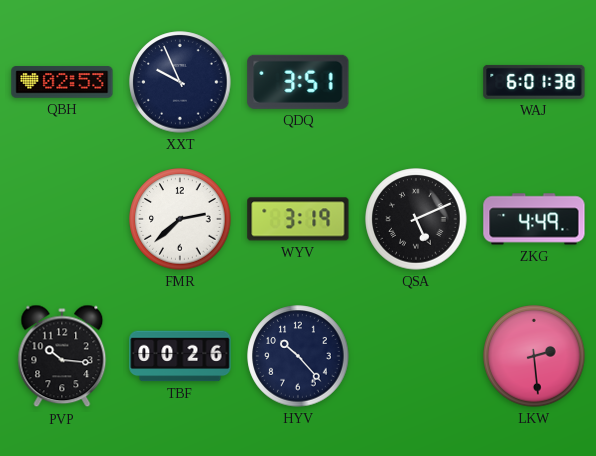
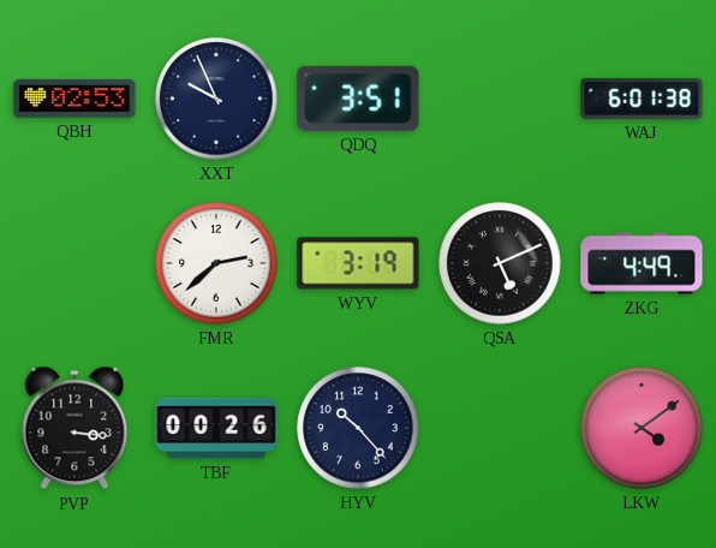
PVP: 10:16 -> 3:16
LKW: 2:29 -> 4:09
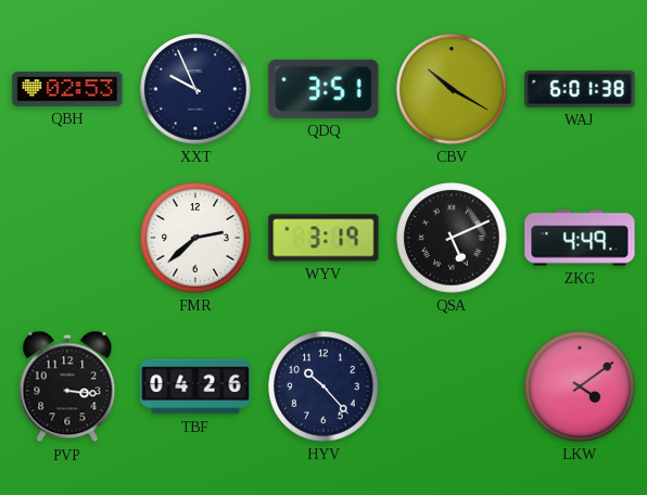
CBV: none -> 10:20
TBF: 00:26 -> 04:26
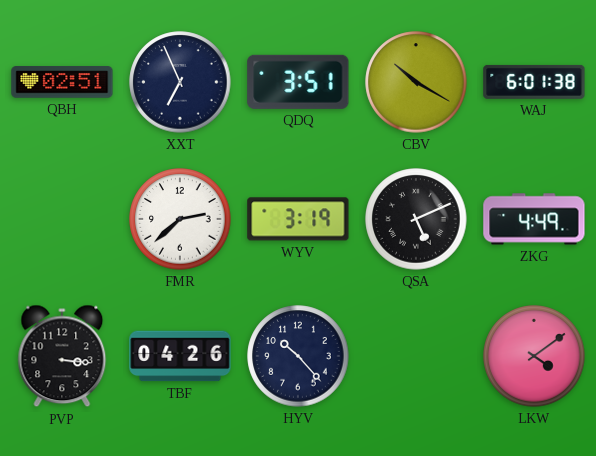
QBH: 02:53 -> 02:51
XXT: 9:56 -> 6:56
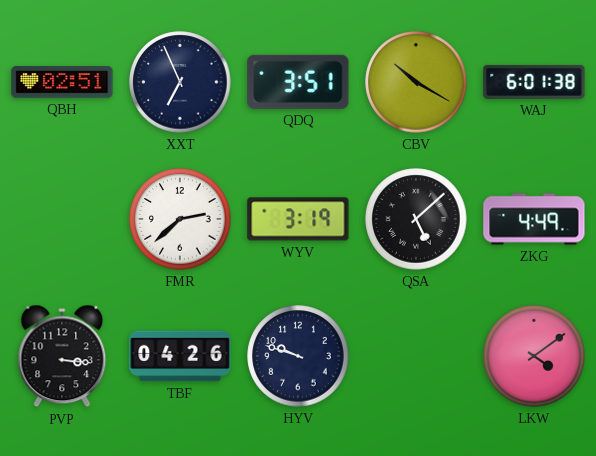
QSA: 5:11 -> 5:08
HYV: 10:23 -> 9:48
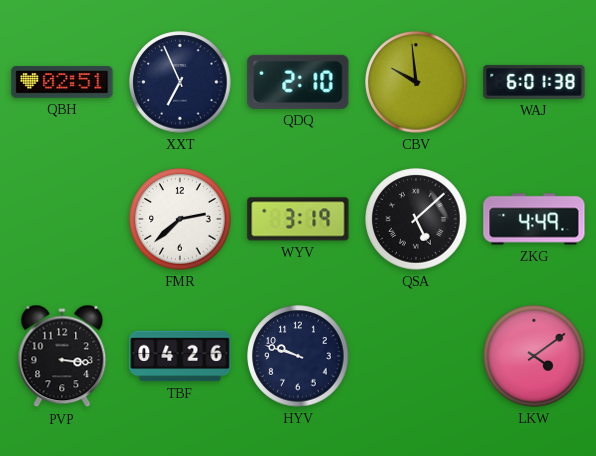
QDQ: 3:51 -> 2:10
CBV: 10:20 -> 9:59
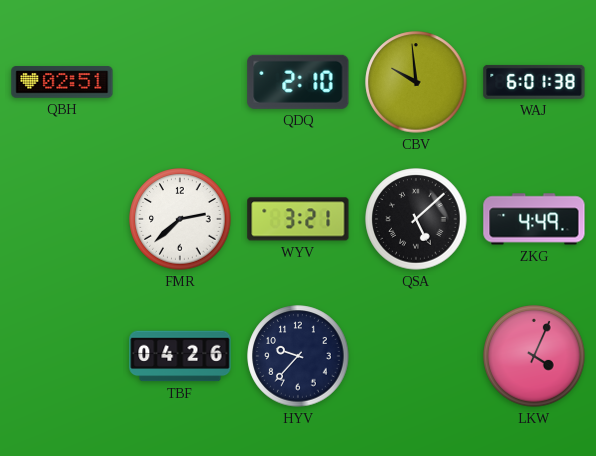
XXT: 6:56 -> none
WYV: 3:19 -> 3:21
PVP: 3:16 -> none
HYV: 9:48 -> 9:37
LKW: 4:09 -> 4:04
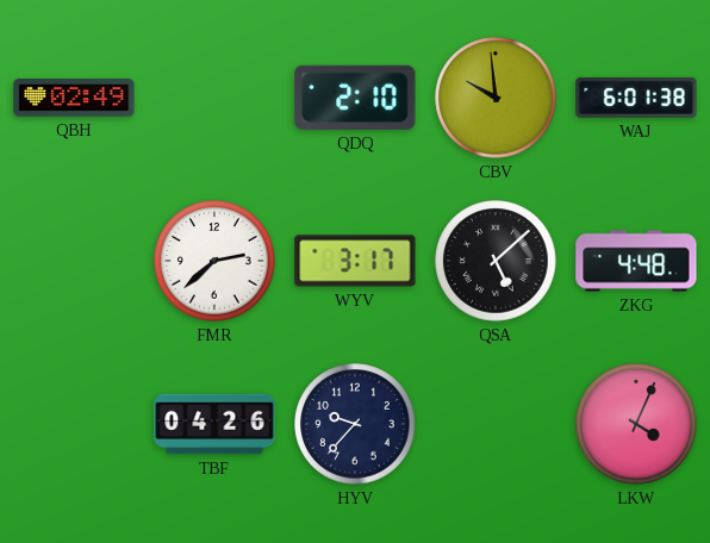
QBH: 02:51 -> 02:49
WYV: 3:21 -> 3:17
ZKG: 4:49 -> 4:48
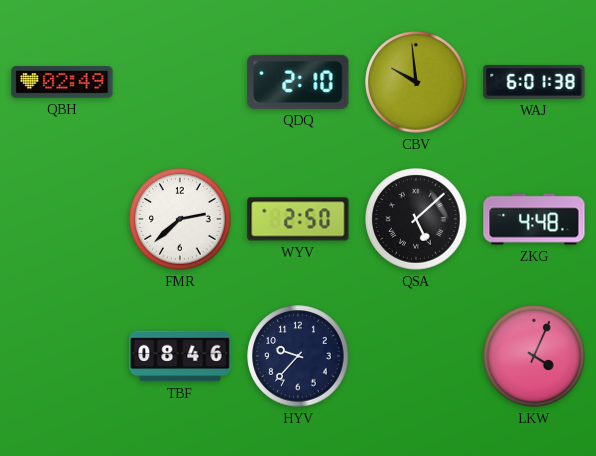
WYV: 3:17 -> 2:50
TBF: 04:26 -> 08:46
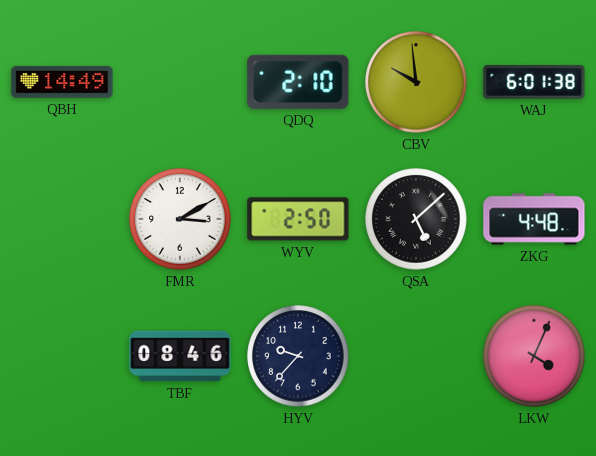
QBH: 02:49 -> 14:49
FMR: 2:38 -> 3:10
